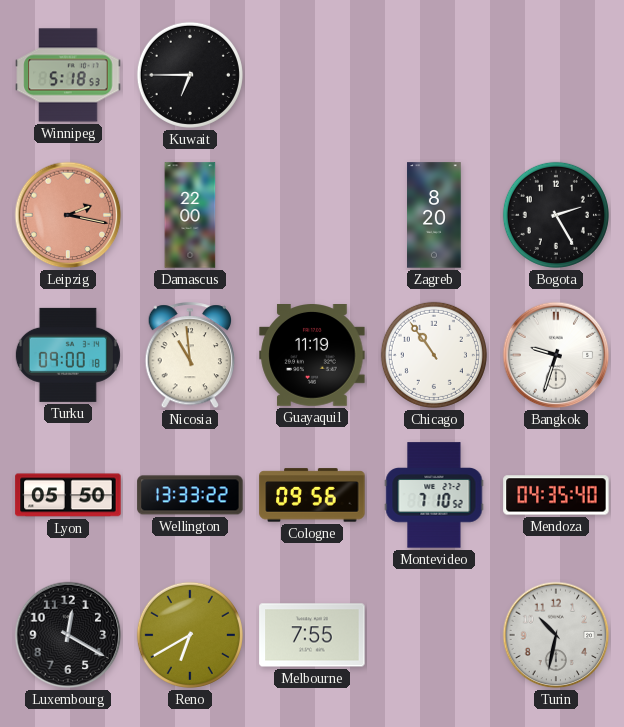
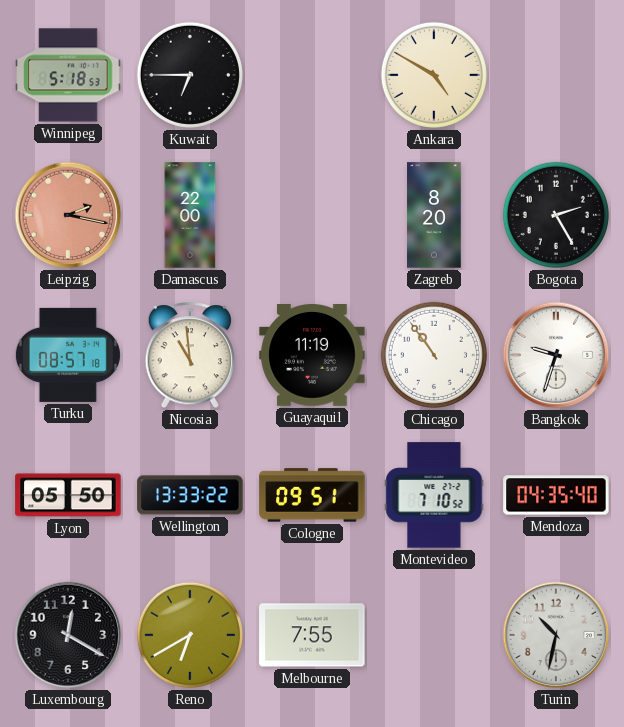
Ankara: none -> 4:50
Turku: 09:00 -> 08:57
Cologne: 09:56 -> 09:51
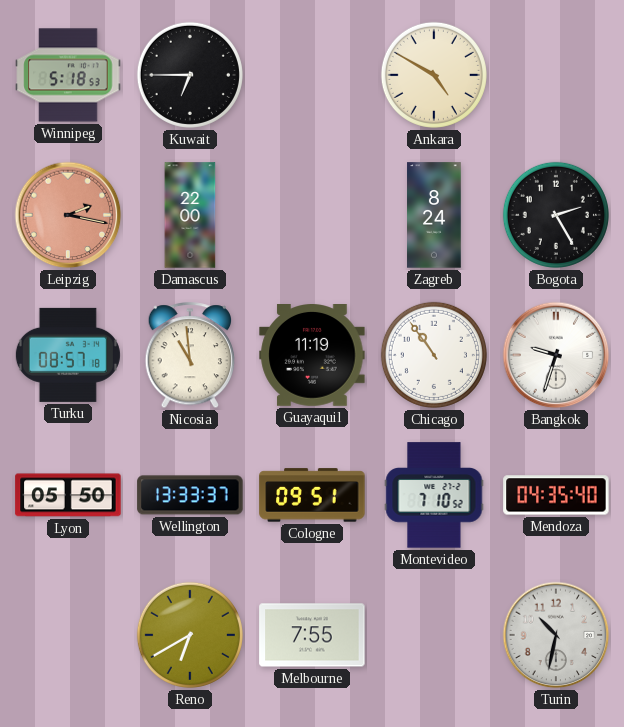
Zagreb: 8:20 -> 8:24
Wellington: 13:33:22 -> 13:33:37
Luxembourg: 12:20 -> none
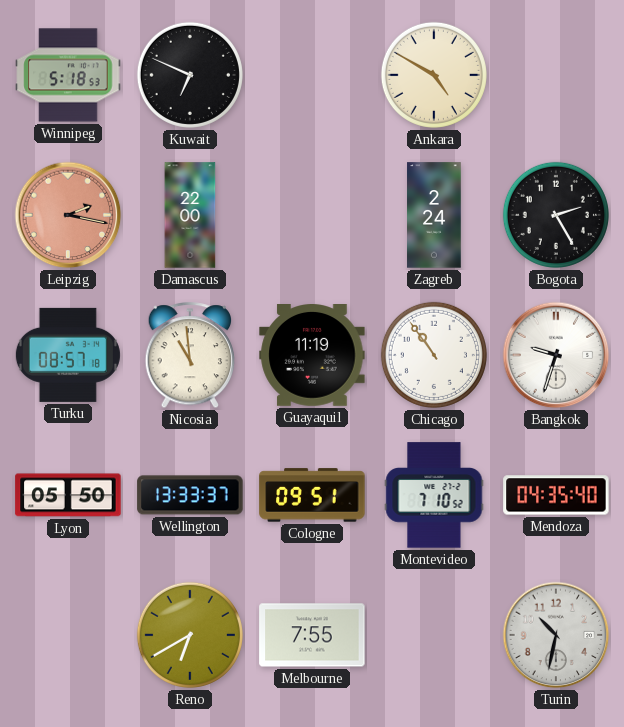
Kuwait: 6:45 -> 6:49
Zagreb: 8:24 -> 2:24
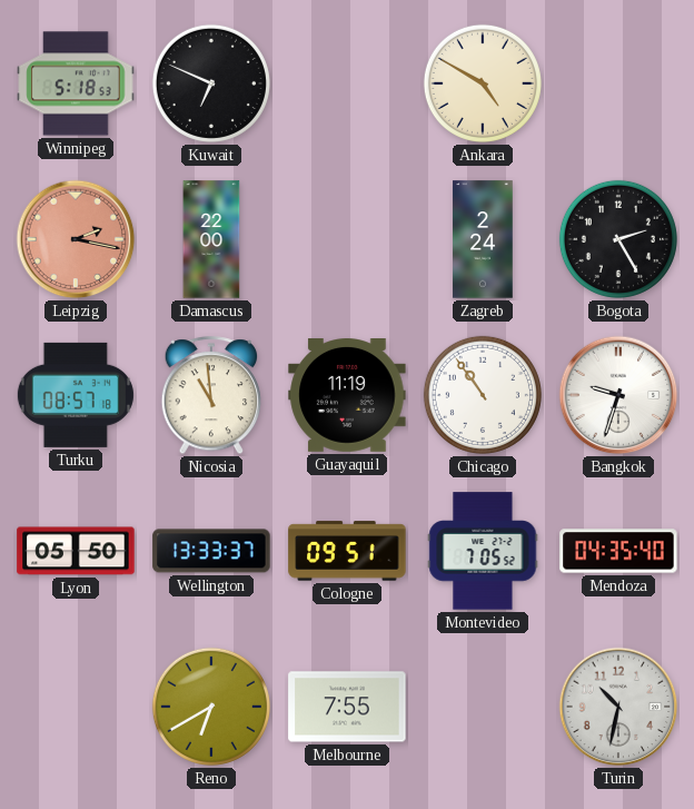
Montevideo: 7:10 -> 7:05
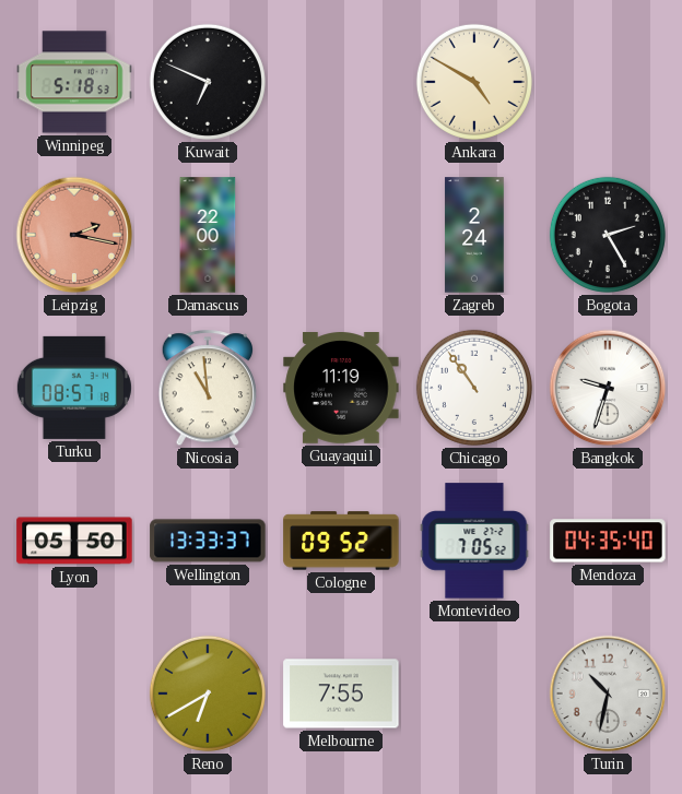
Cologne: 09:51 -> 09:52
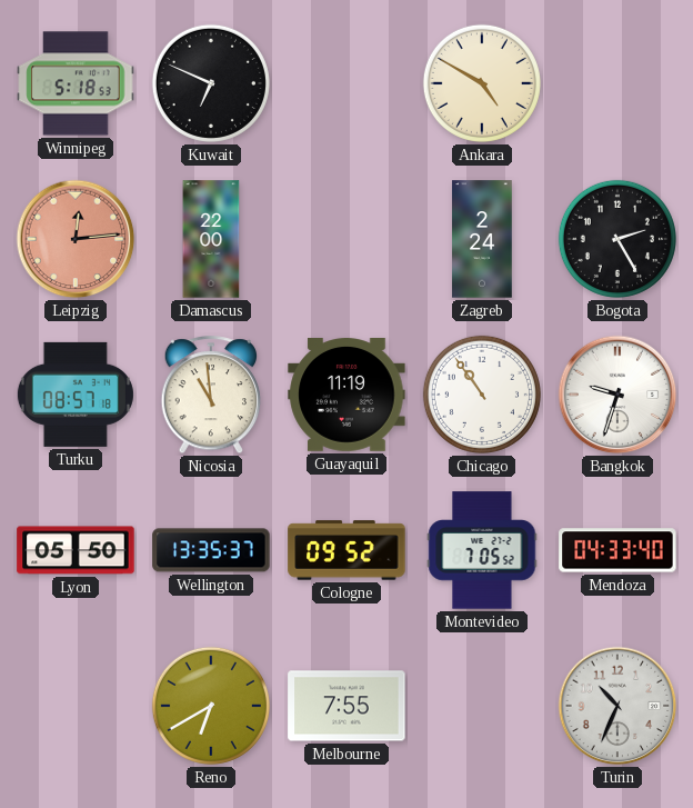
Leipzig: 2:17 -> 12:14
Wellington: 13:33 -> 13:35
Mendoza: 04:35 -> 04:33
Turin: 10:32 -> 10:34
